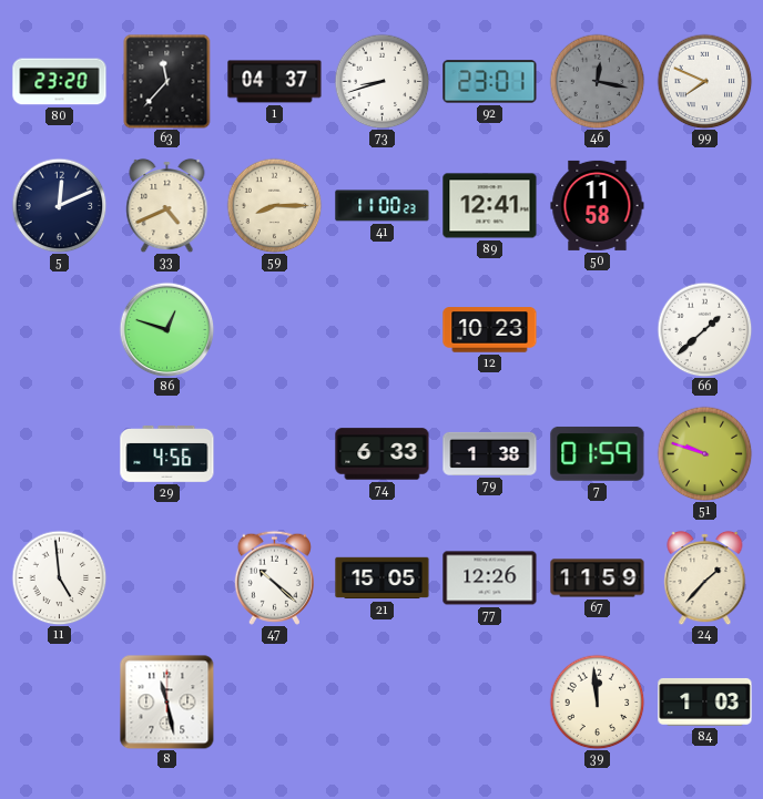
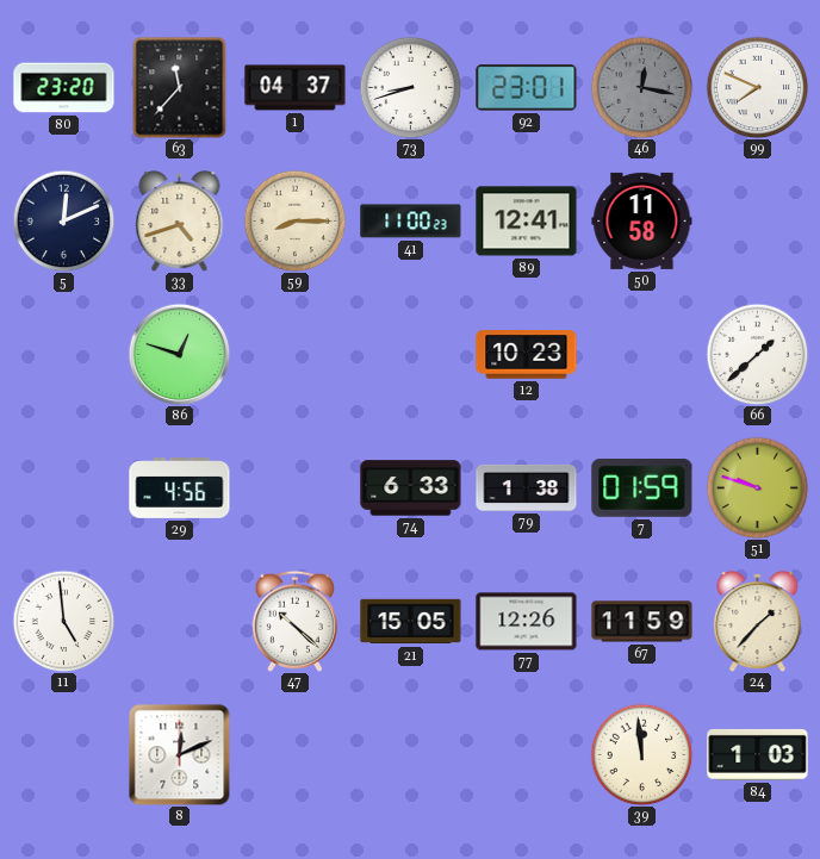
33: 4:41 -> 4:42
8: 11:28 -> 12:11
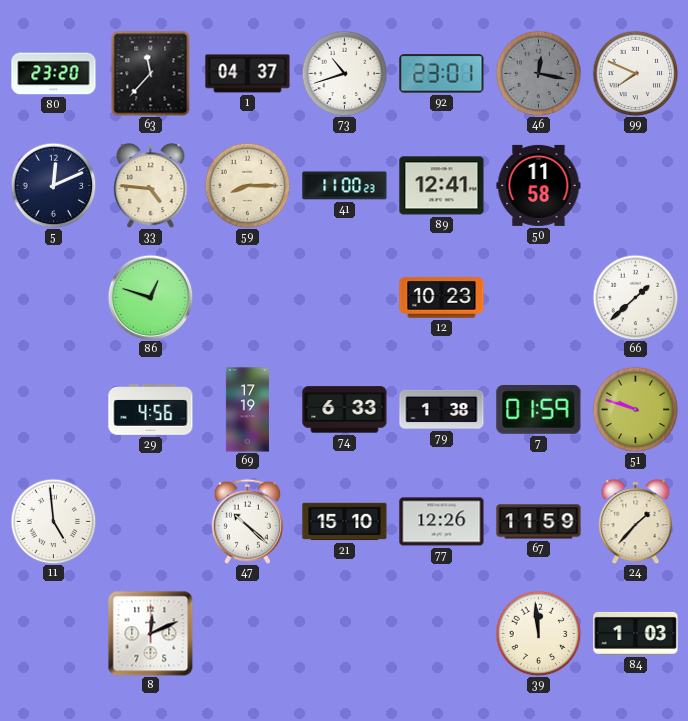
73: 8:42 -> 10:42
33: 4:42 -> 4:46
69: none -> 17:19
21: 15:05 -> 15:10
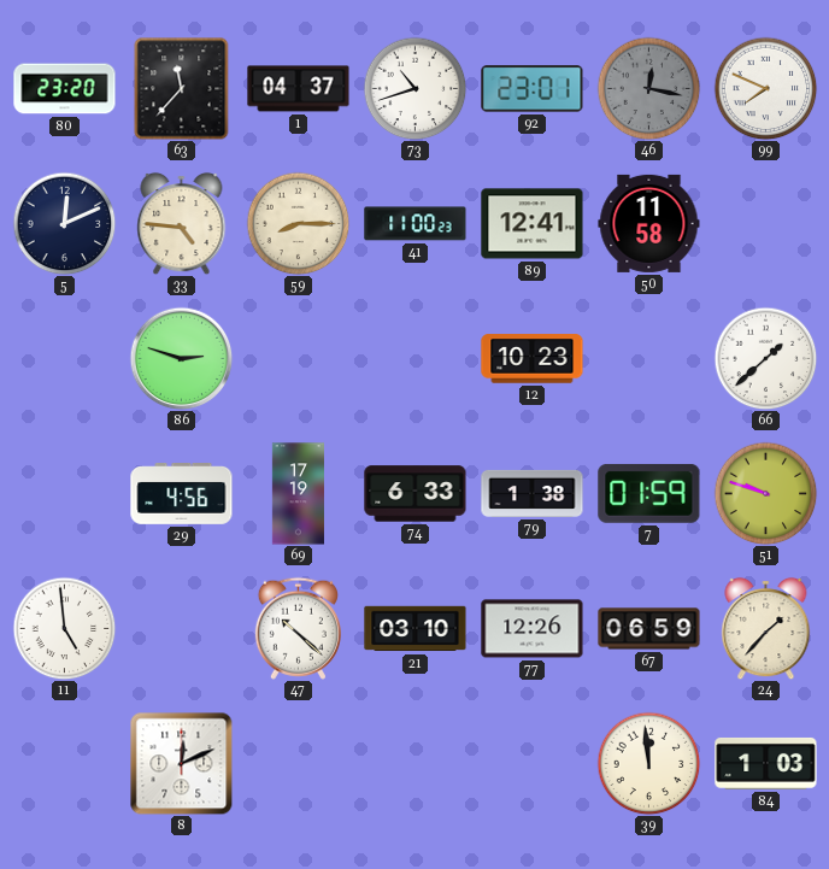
86: 12:48 -> 2:48
21: 15:10 -> 03:10
67: 11:59 -> 06:59
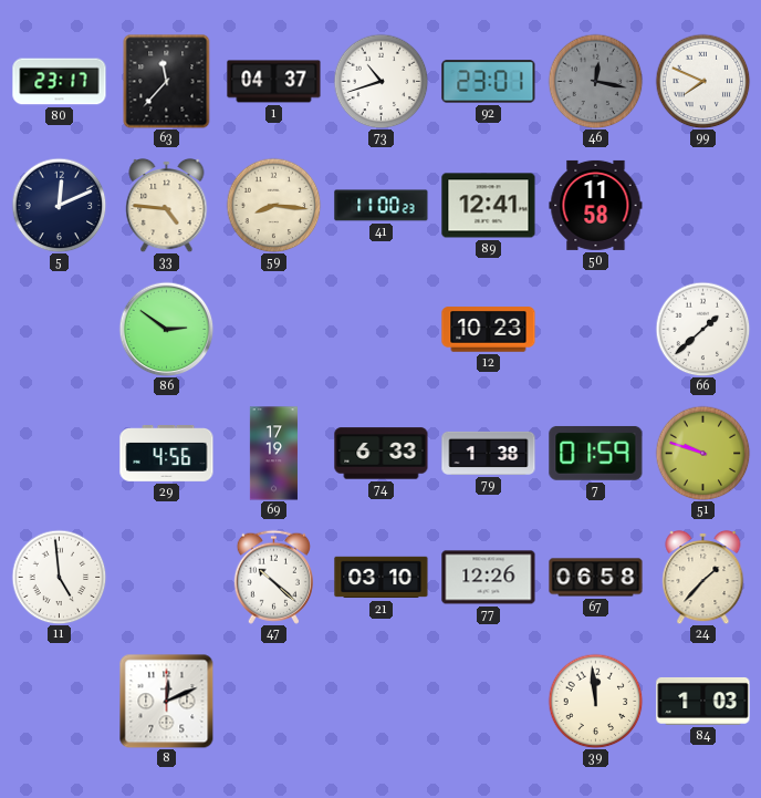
80: 23:20 -> 23:17
59: 8:15 -> 8:16
86: 2:48 -> 2:51
67: 06:59 -> 06:58
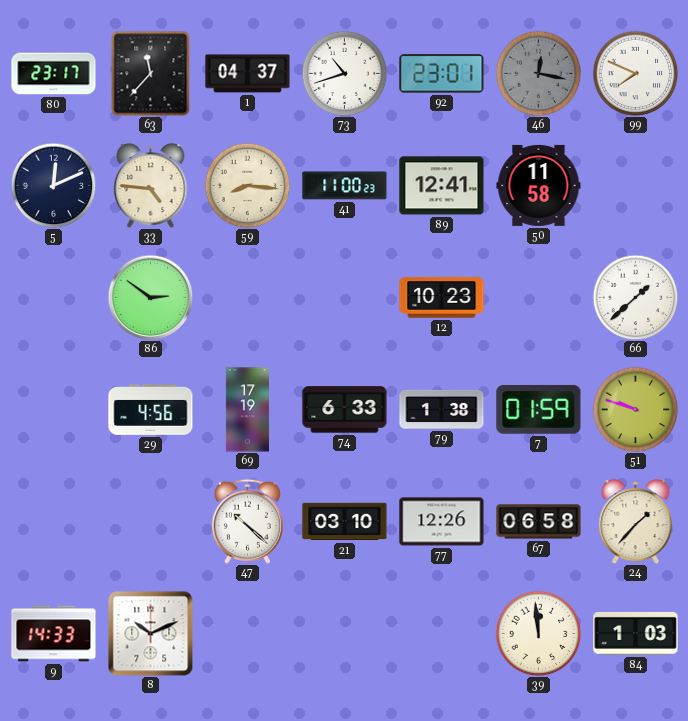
11: 4:59 -> none
9: none -> 14:33
8: 12:11 -> 10:11
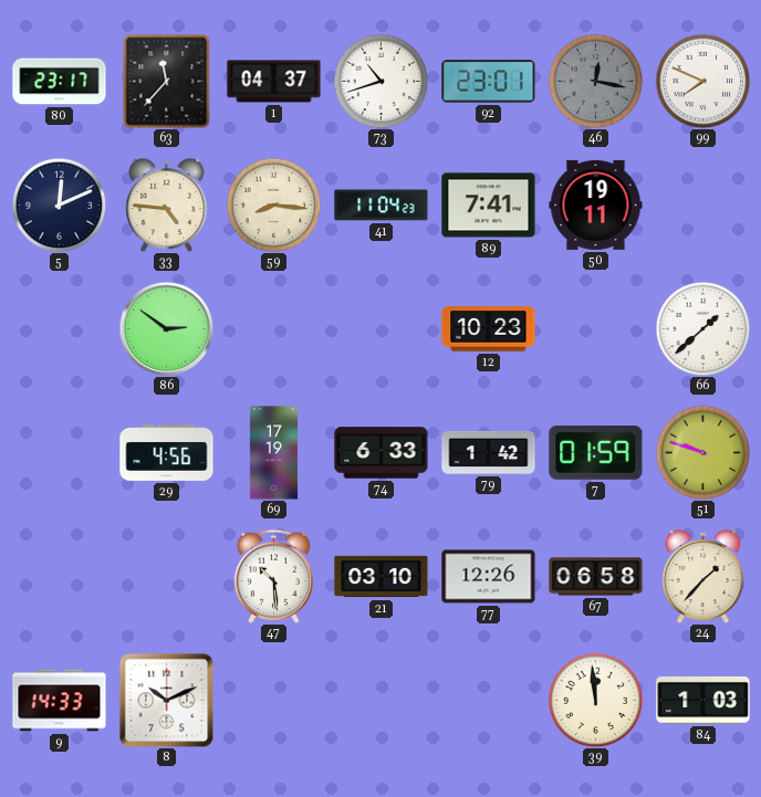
41: 11:00 -> 11:04
89: 12:41 -> 7:41
50: 11:58 -> 19:11
79: 1:38 -> 1:42
47: 10:22 -> 10:29
